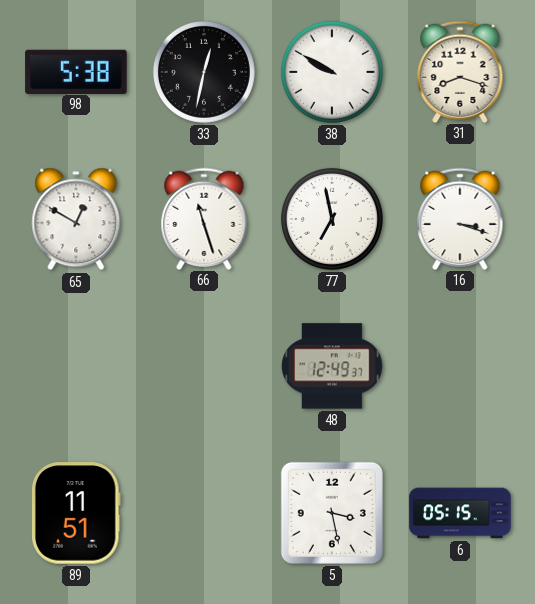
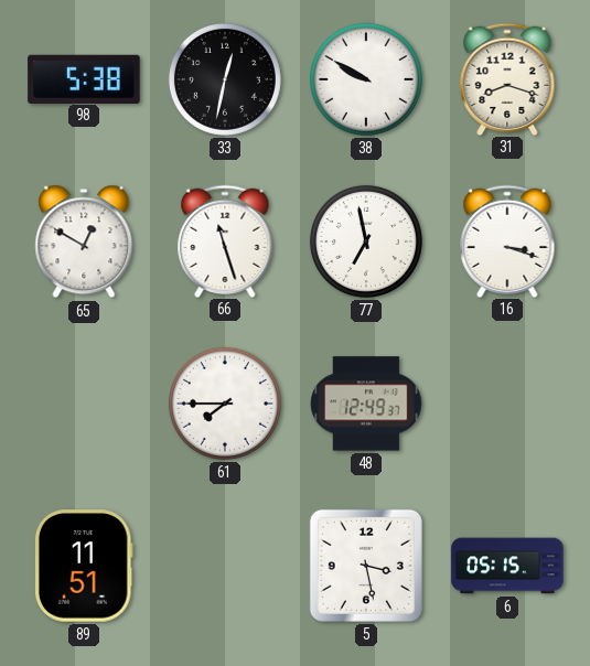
61: none -> 7:45
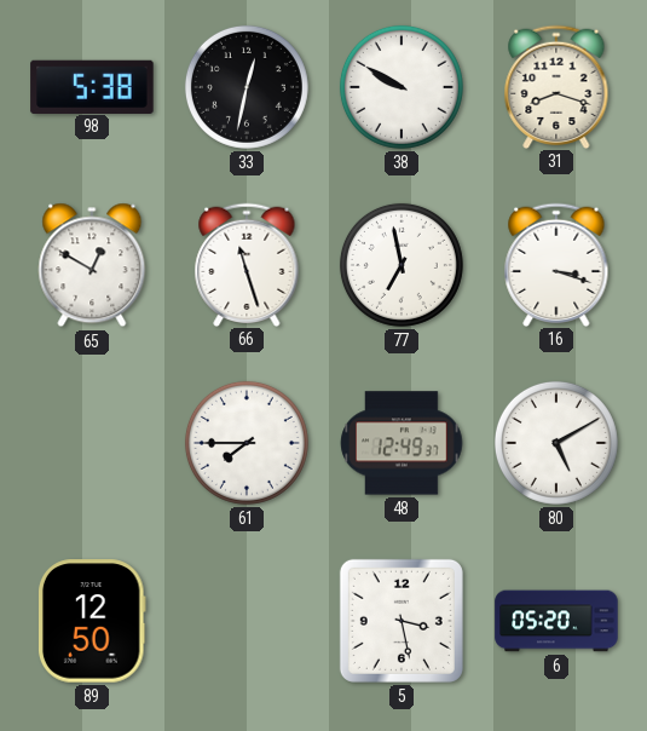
80: none -> 5:10
89: 11:51 -> 12:50
6: 05:15 -> 05:20
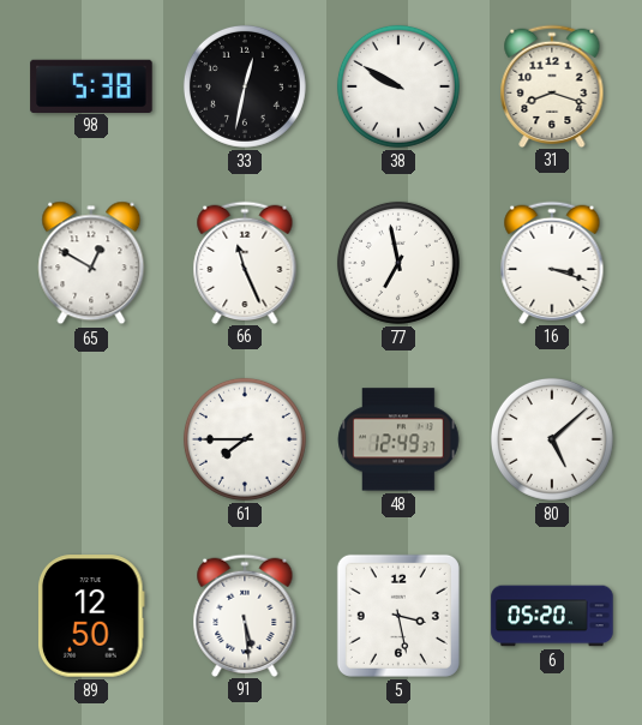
66: 11:27 -> 11:26
80: 5:10 -> 5:08
91: none -> 5:29
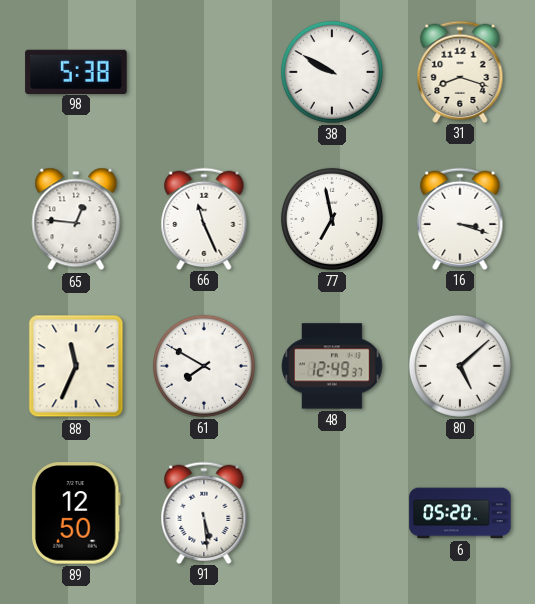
33: 12:32 -> none
65: 12:50 -> 12:46
88: none -> 11:34
61: 7:45 -> 7:50
5: 3:28 -> none
